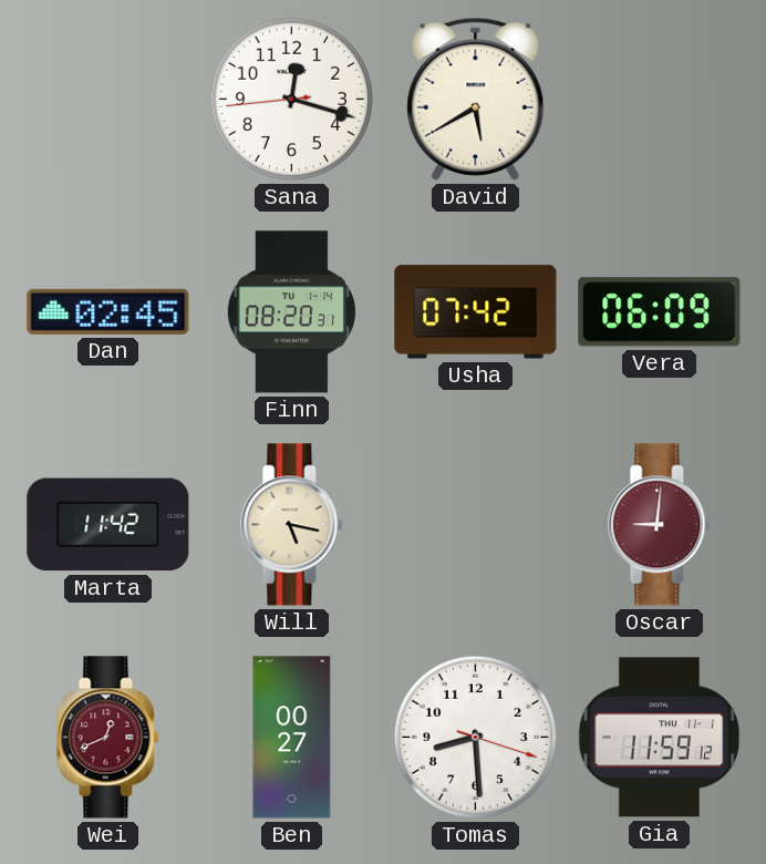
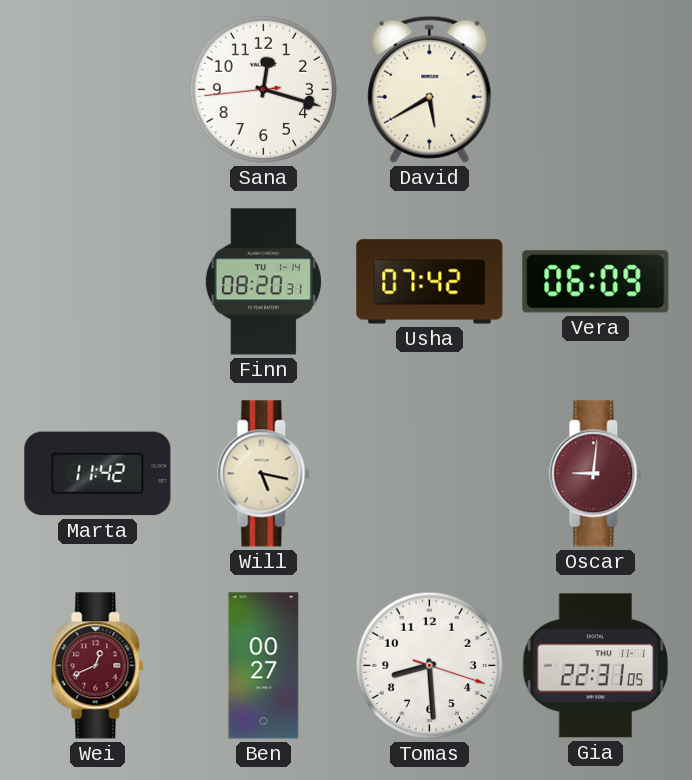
Dan: 02:45 -> none
Gia: 11:59 -> 22:31
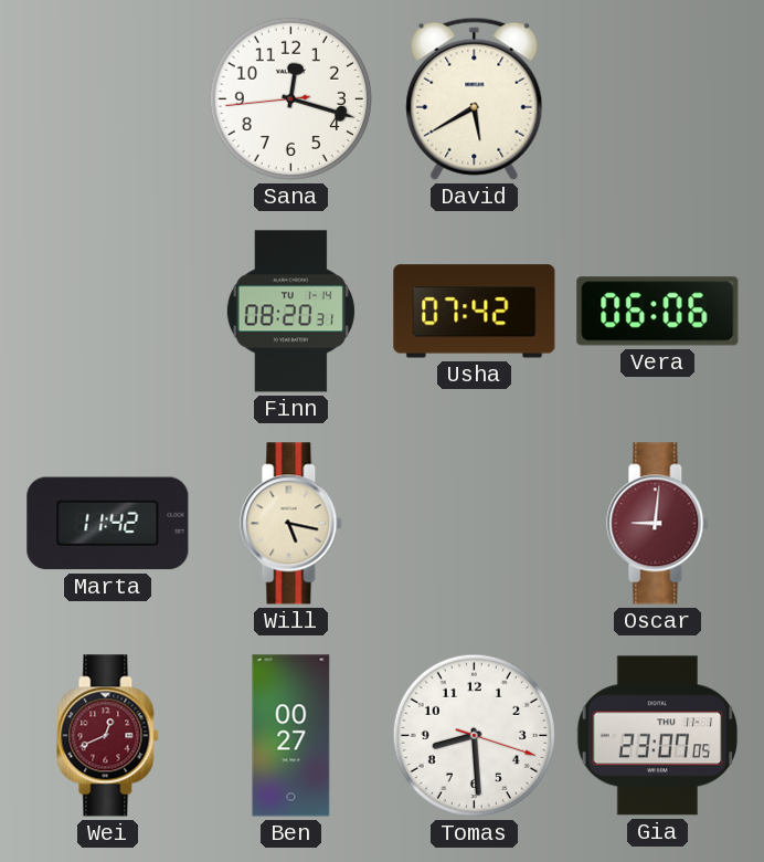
Vera: 06:09 -> 06:06
Gia: 22:31 -> 23:07
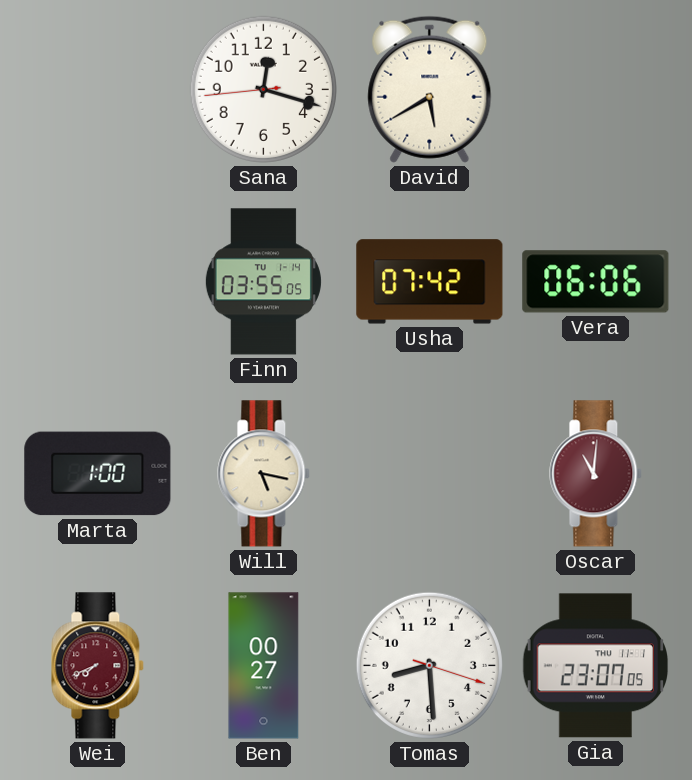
Finn: 08:20 -> 03:55
Marta: 11:42 -> 1:00
Oscar: 9:01 -> 11:01
Wei: 12:41 -> 7:41
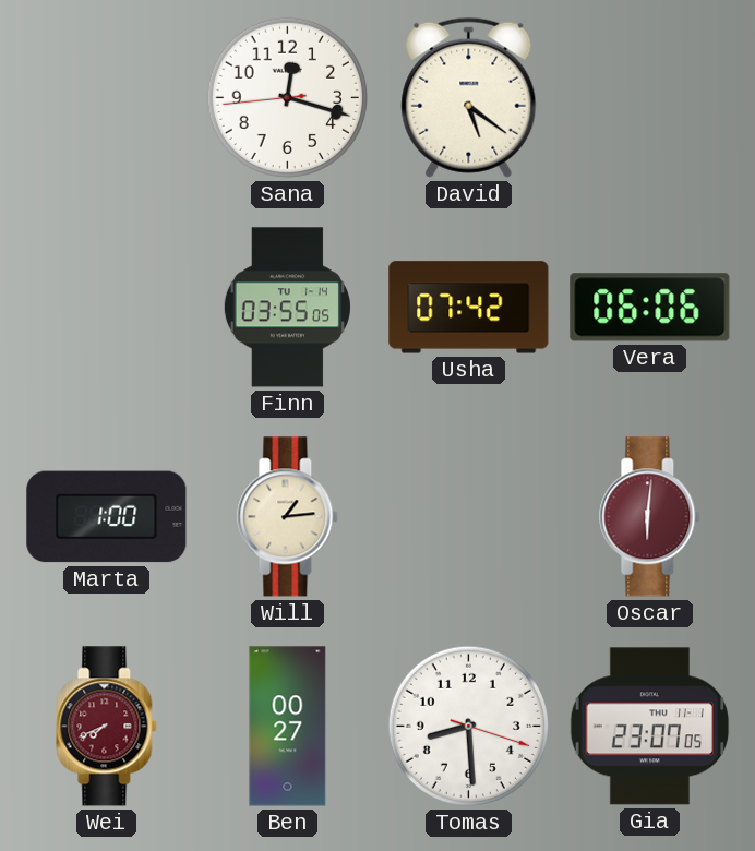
David: 5:40 -> 5:21
Will: 5:17 -> 1:14
Oscar: 11:01 -> 6:01
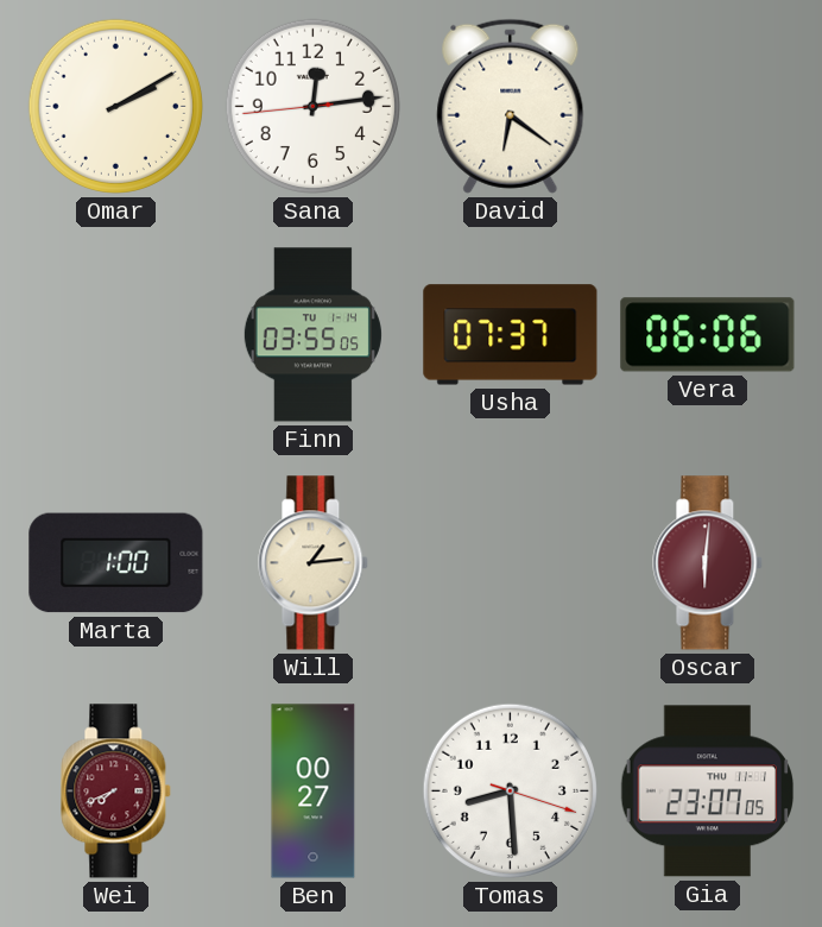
Omar: none -> 2:10
Sana: 12:17 -> 12:13
David: 5:21 -> 6:21
Usha: 07:42 -> 07:37
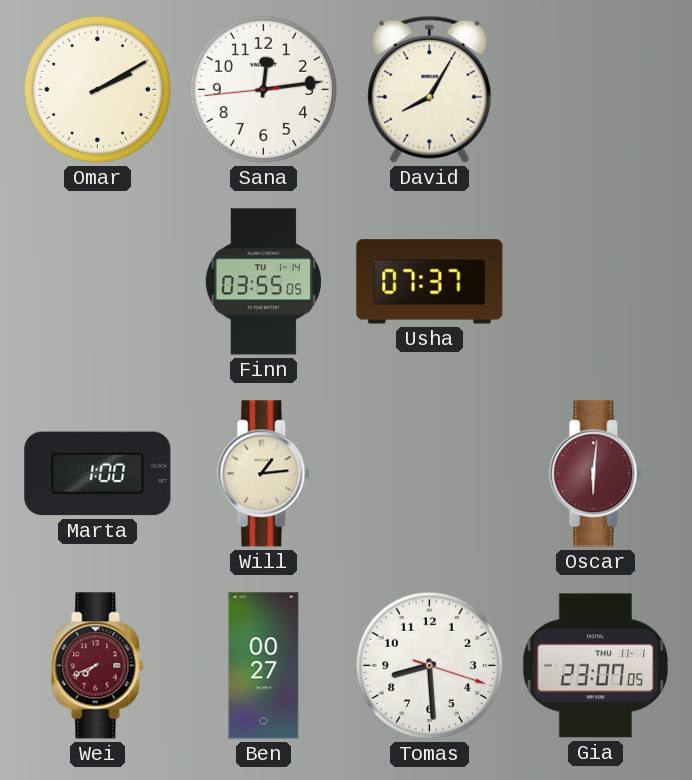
David: 6:21 -> 8:05
Vera: 06:06 -> none
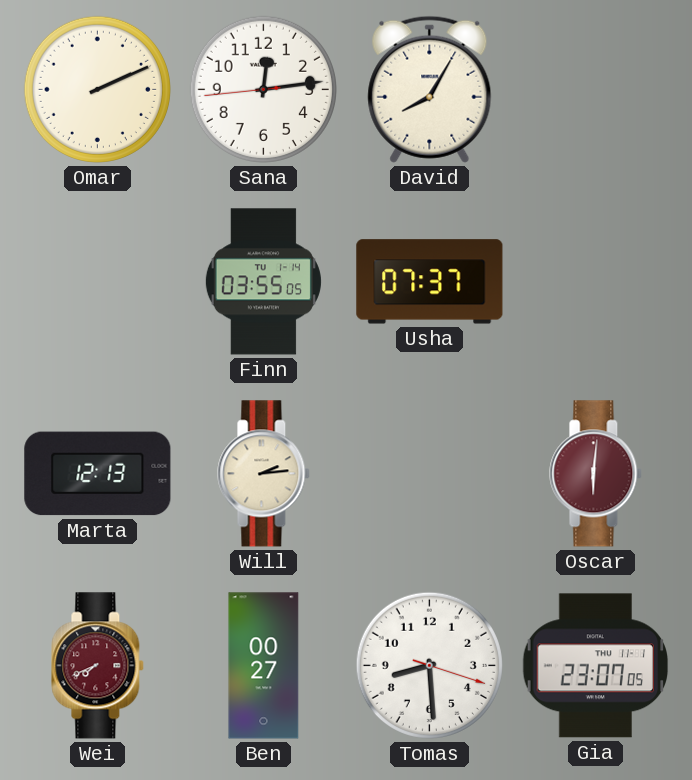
Omar: 2:10 -> 2:11
Marta: 1:00 -> 12:13
Will: 1:14 -> 2:14
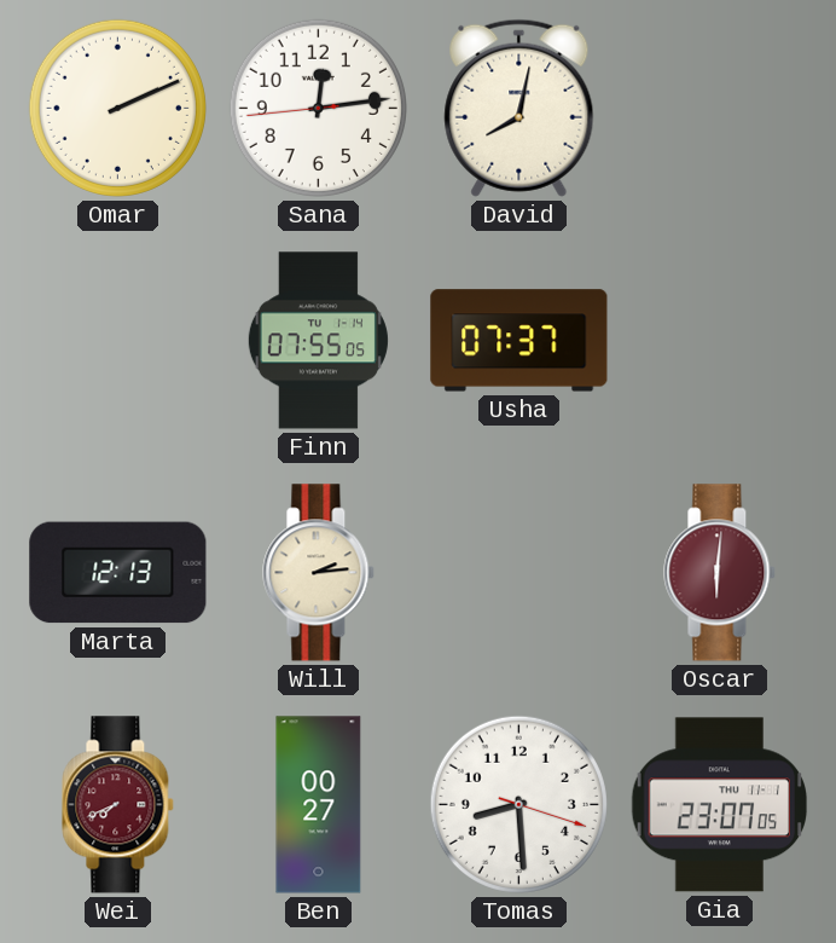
David: 8:05 -> 8:02
Finn: 03:55 -> 07:55
